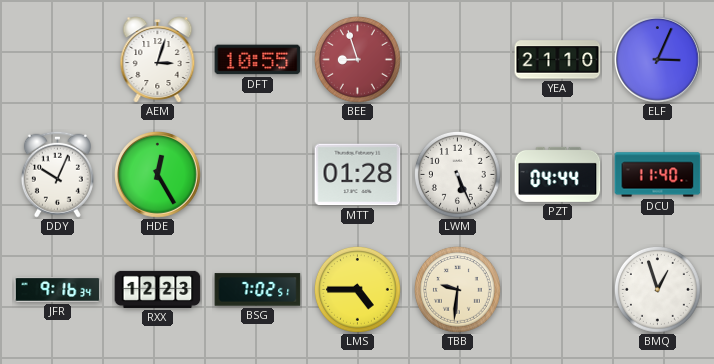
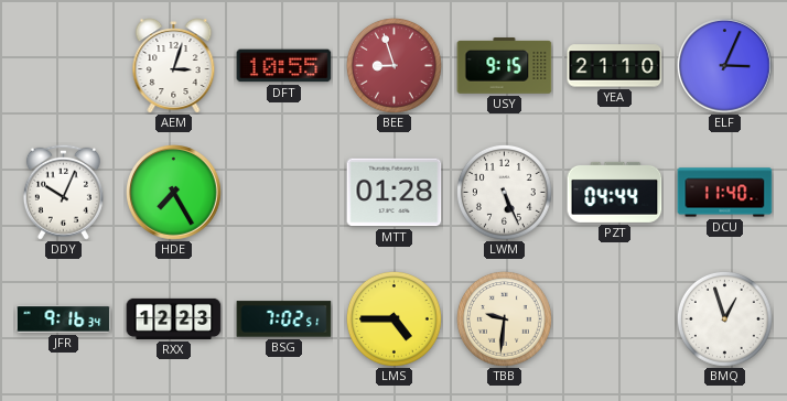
USY: none -> 9:15
HDE: 12:25 -> 7:25
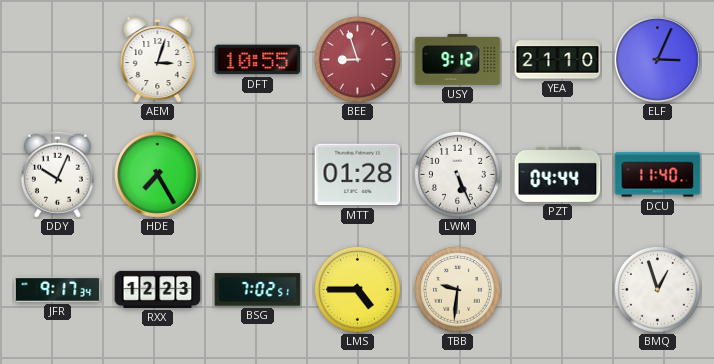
USY: 9:15 -> 9:12
JFR: 9:16 -> 9:17
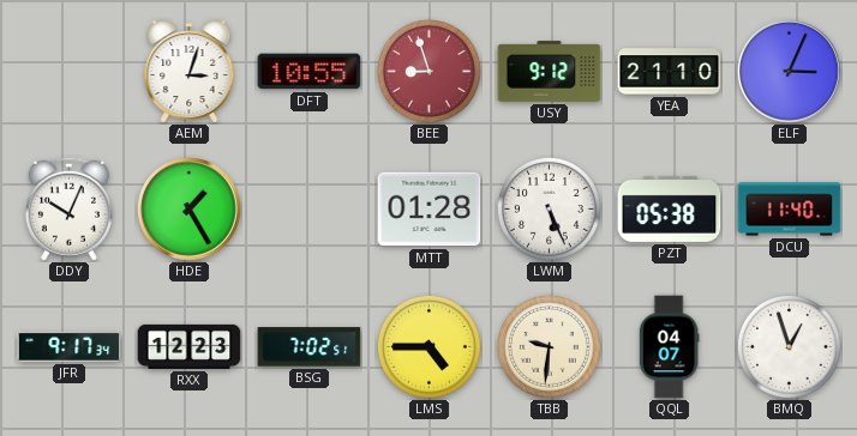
HDE: 7:25 -> 1:25
PZT: 04:44 -> 05:38
QQL: none -> 04:07
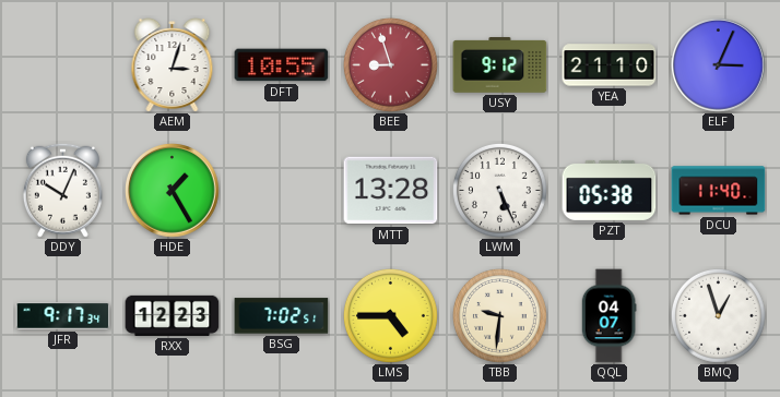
MTT: 01:28 -> 13:28
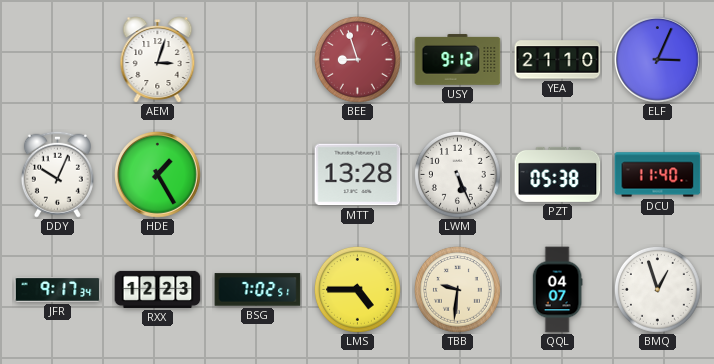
DFT: 10:55 -> none
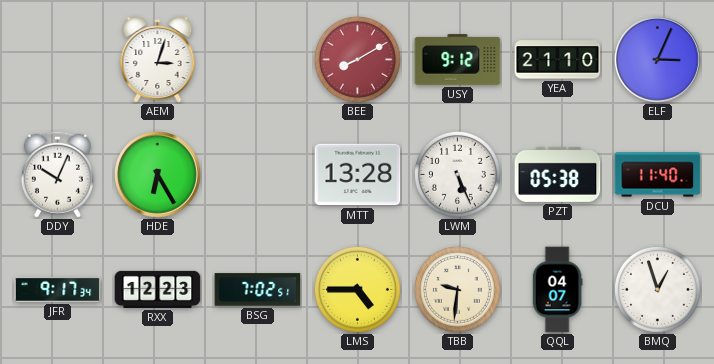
BEE: 8:57 -> 8:10
HDE: 1:25 -> 6:25
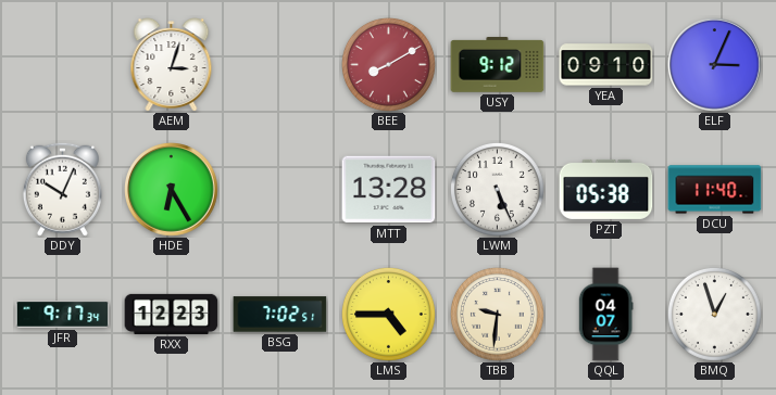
YEA: 21:10 -> 09:10
